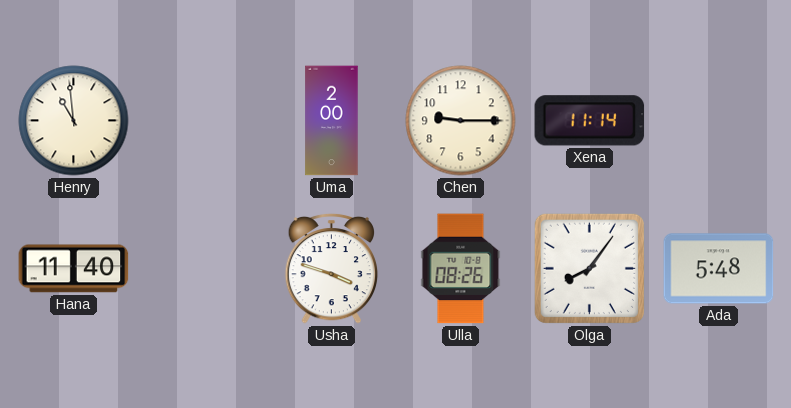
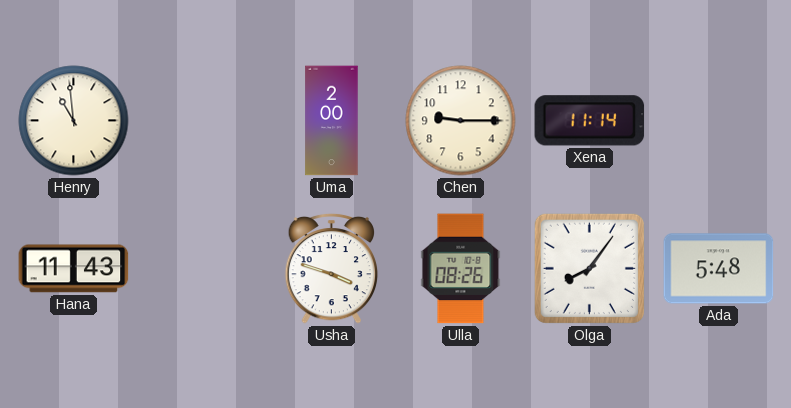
Hana: 11:40 -> 11:43
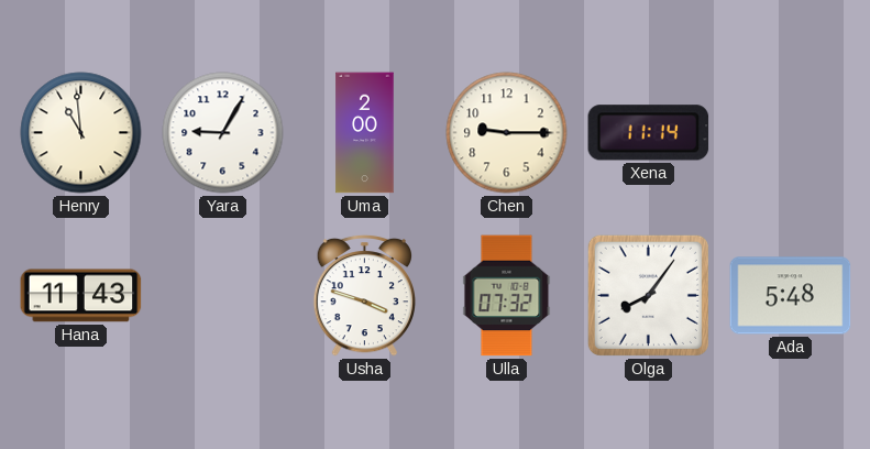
Yara: none -> 9:05
Ulla: 08:26 -> 07:32
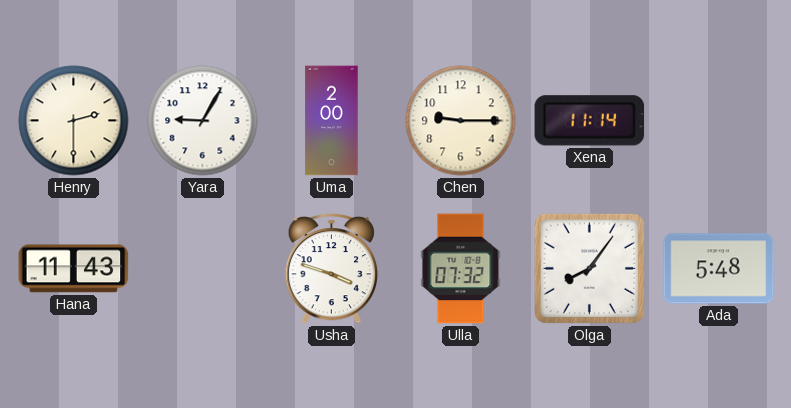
Henry: 10:59 -> 2:30
